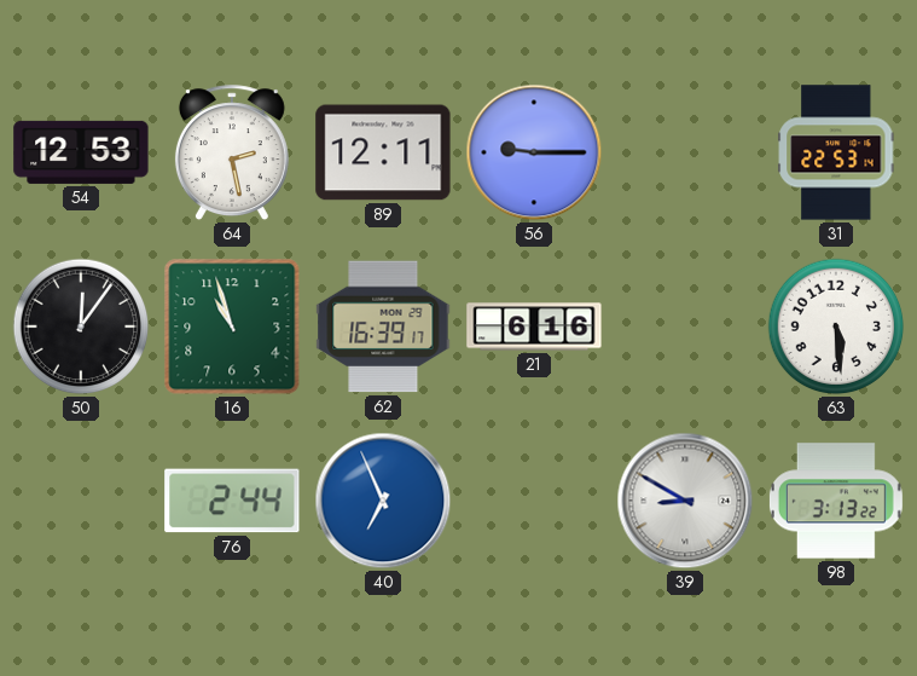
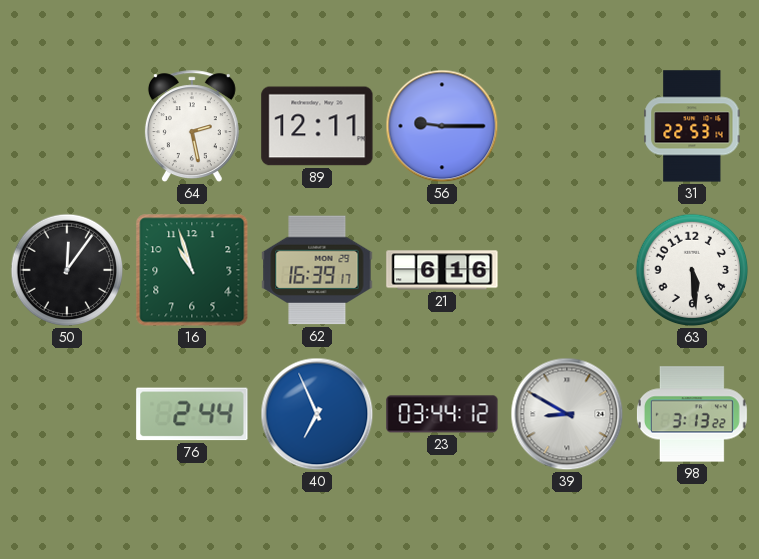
54: 12:53 -> none
23: none -> 03:44
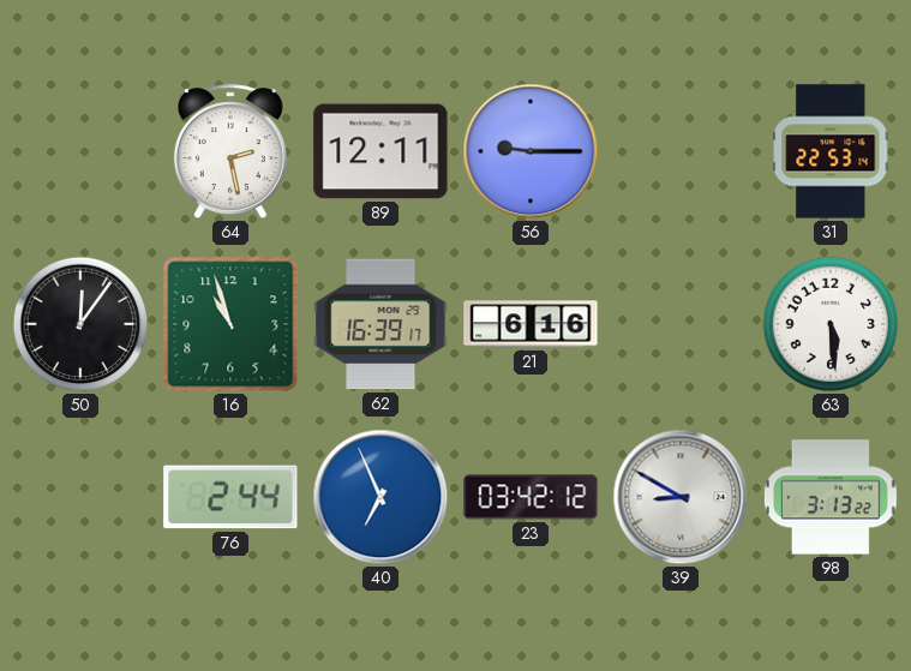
23: 03:44 -> 03:42
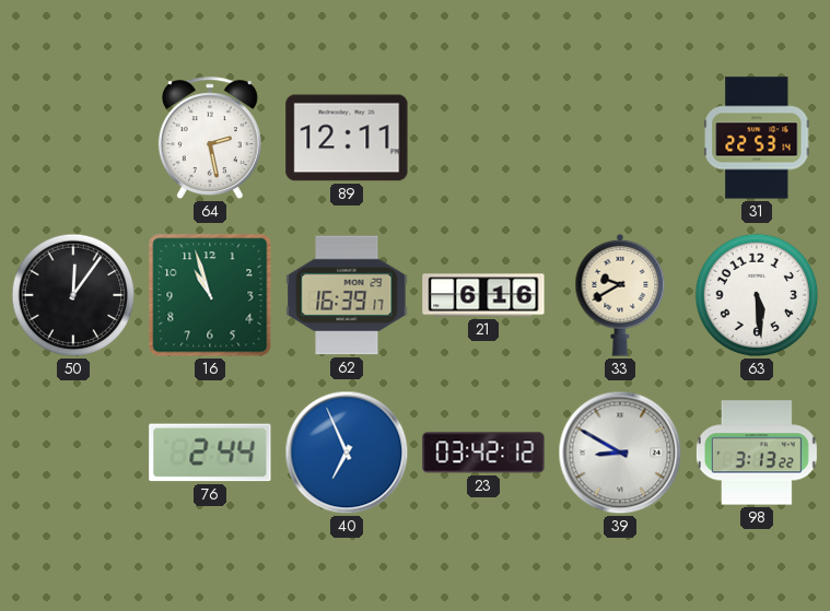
56: 9:15 -> none
33: none -> 9:40
